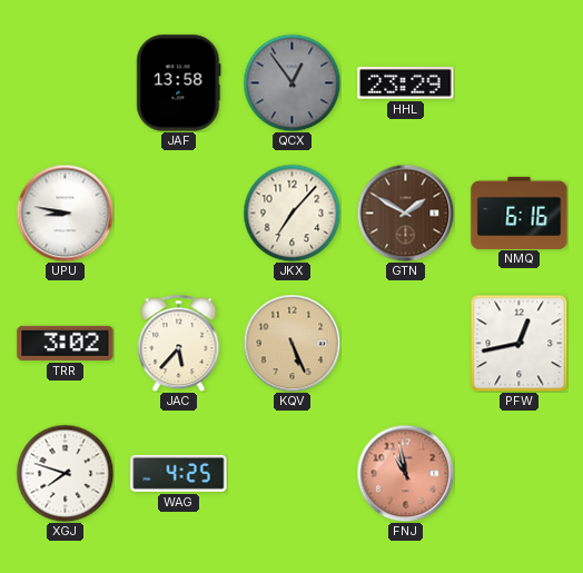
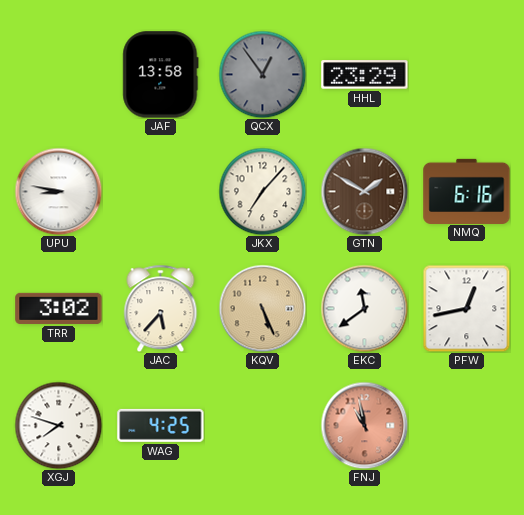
EKC: none -> 11:39
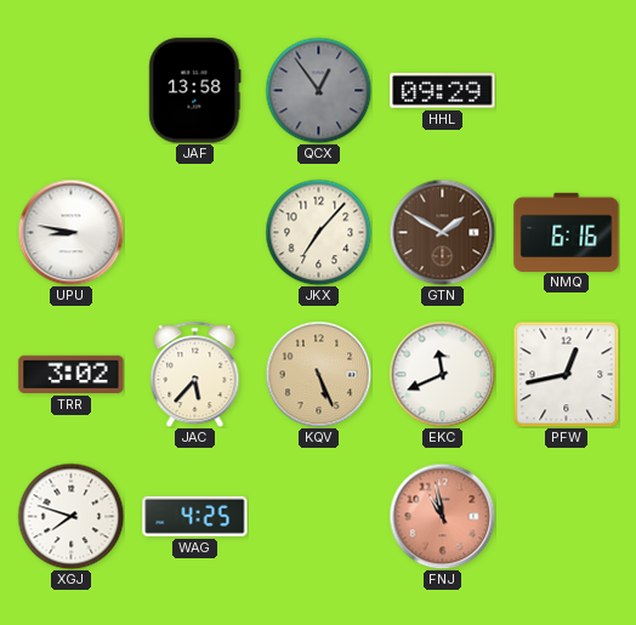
HHL: 23:29 -> 09:29
EKC: 11:39 -> 11:41
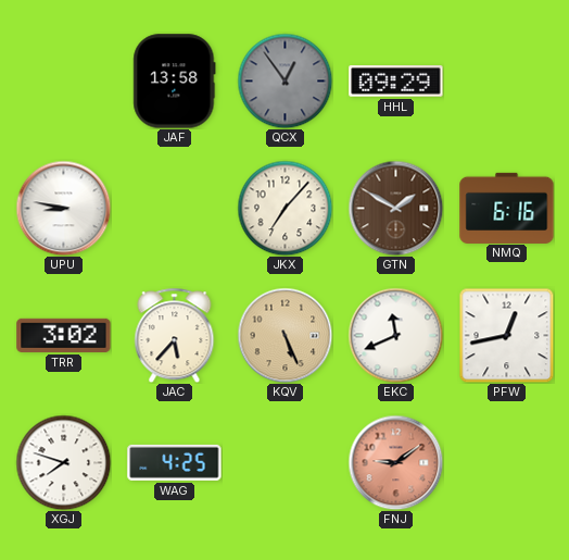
FNJ: 10:58 -> 9:09
